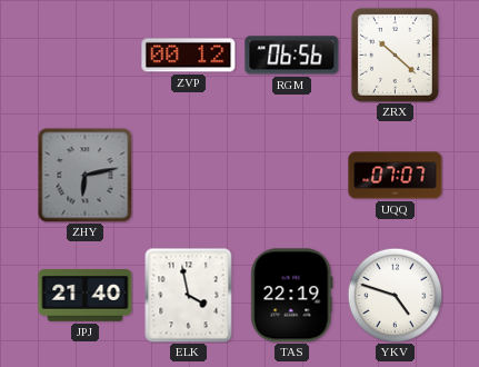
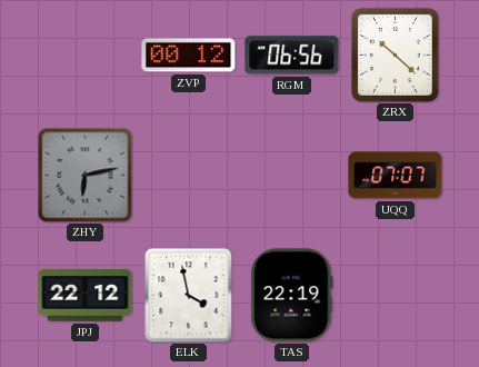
JPJ: 21:40 -> 22:12
YKV: 4:48 -> none
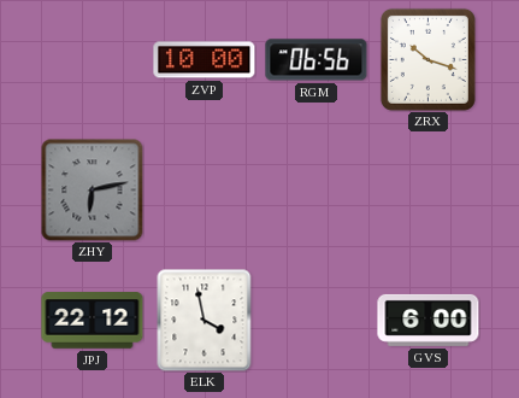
ZVP: 00:12 -> 10:00
ZRX: 10:22 -> 10:18
UQQ: 07:07 -> none
TAS: 22:19 -> none
GVS: none -> 6:00
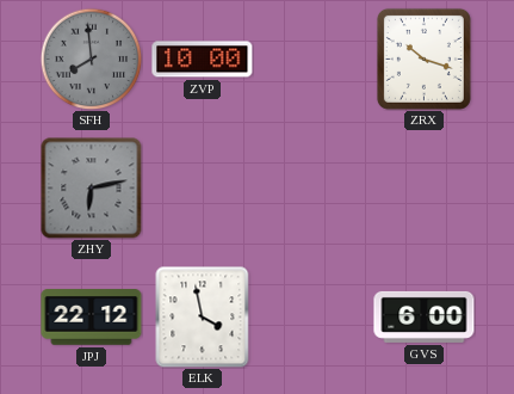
SFH: none -> 7:59
RGM: 06:56 -> none
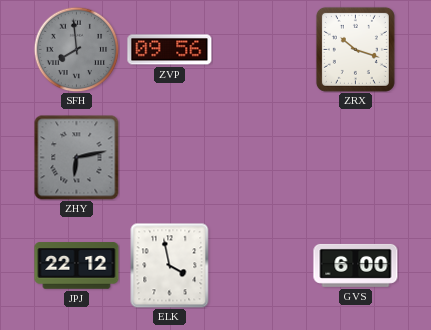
ZVP: 10:00 -> 09:56
